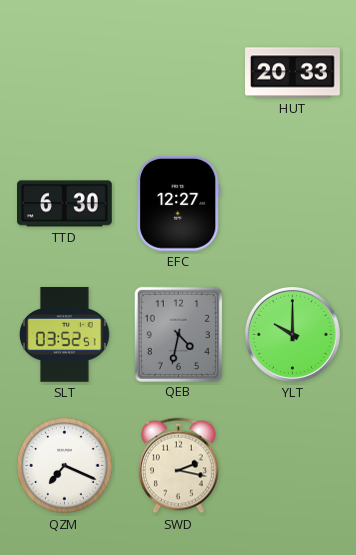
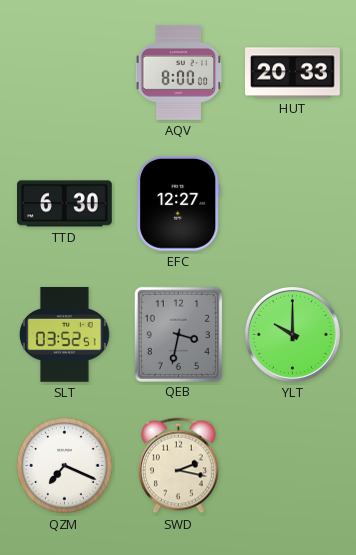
AQV: none -> 8:00
QEB: 4:32 -> 3:32
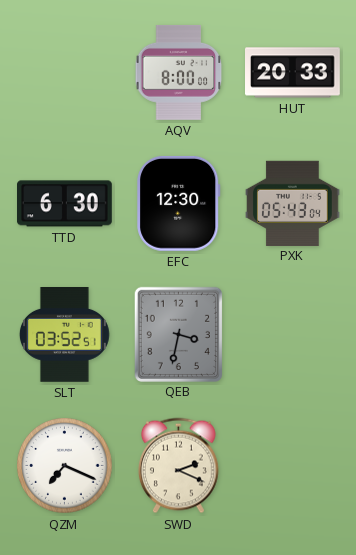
EFC: 12:27 -> 12:30
PXK: none -> 05:43
YLT: 10:00 -> none
SWD: 2:17 -> 2:19
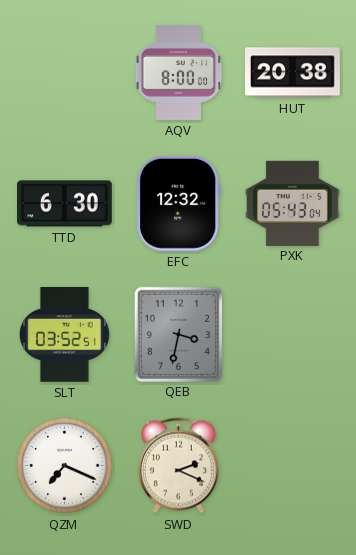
HUT: 20:33 -> 20:38
EFC: 12:30 -> 12:32
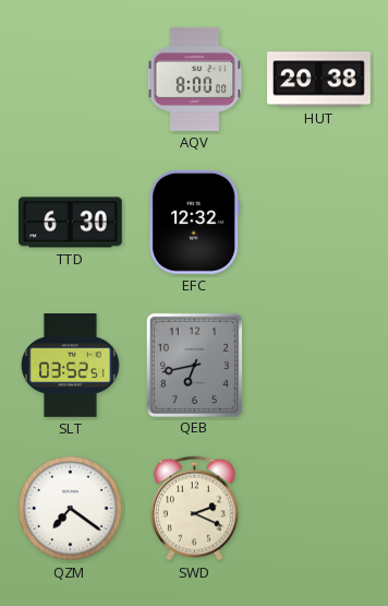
PXK: 05:43 -> none
QEB: 3:32 -> 6:43
QZM: 7:19 -> 7:21
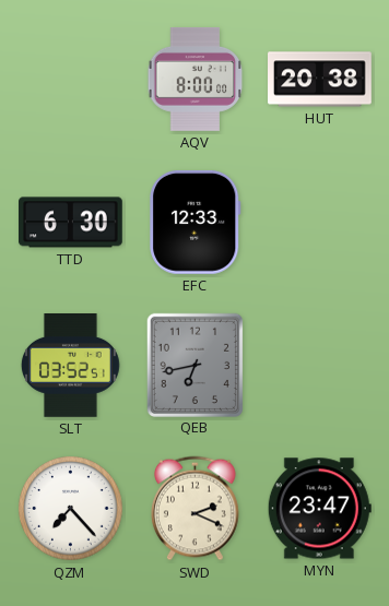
EFC: 12:32 -> 12:33
QZM: 7:21 -> 7:23
MYN: none -> 23:47
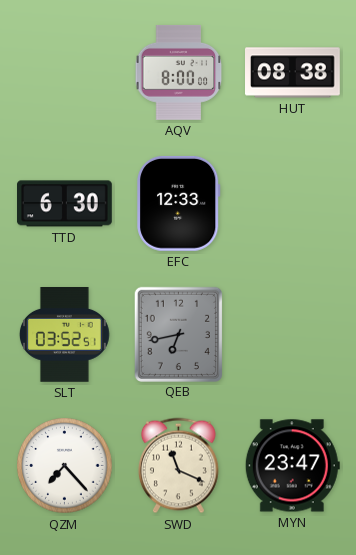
HUT: 20:38 -> 08:38
SWD: 2:19 -> 11:19
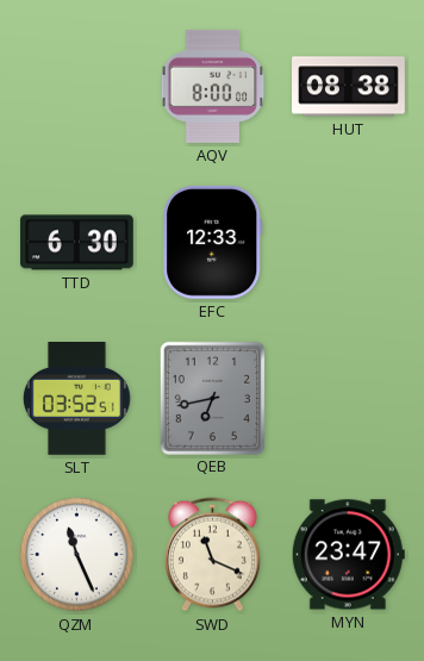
QZM: 7:23 -> 11:26
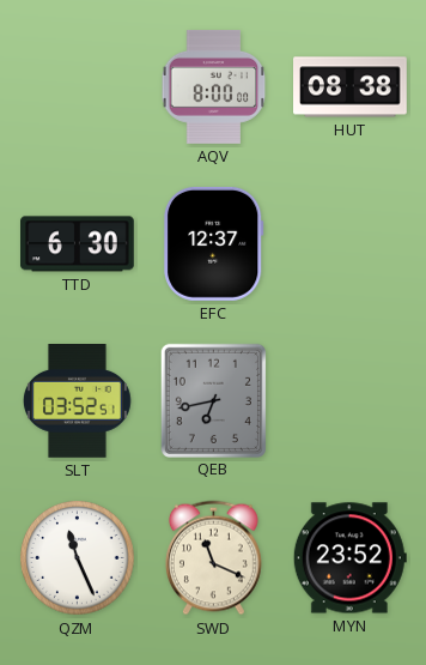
EFC: 12:33 -> 12:37
MYN: 23:47 -> 23:52
